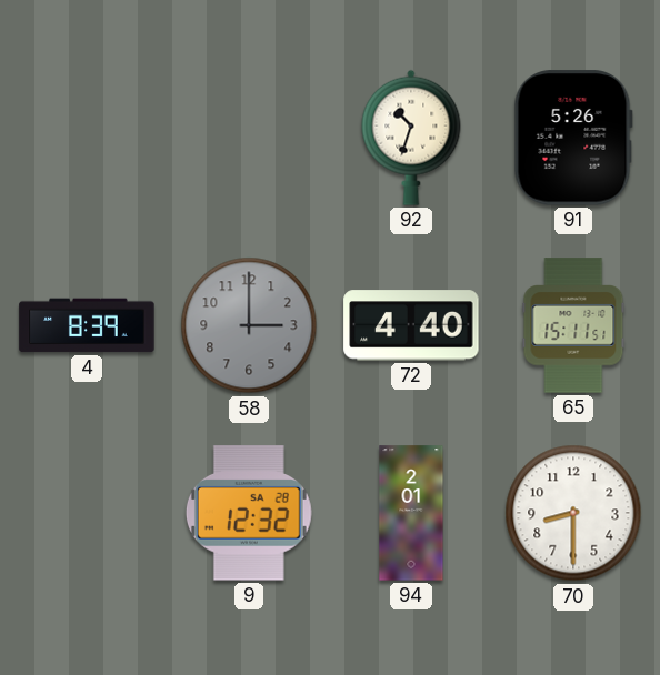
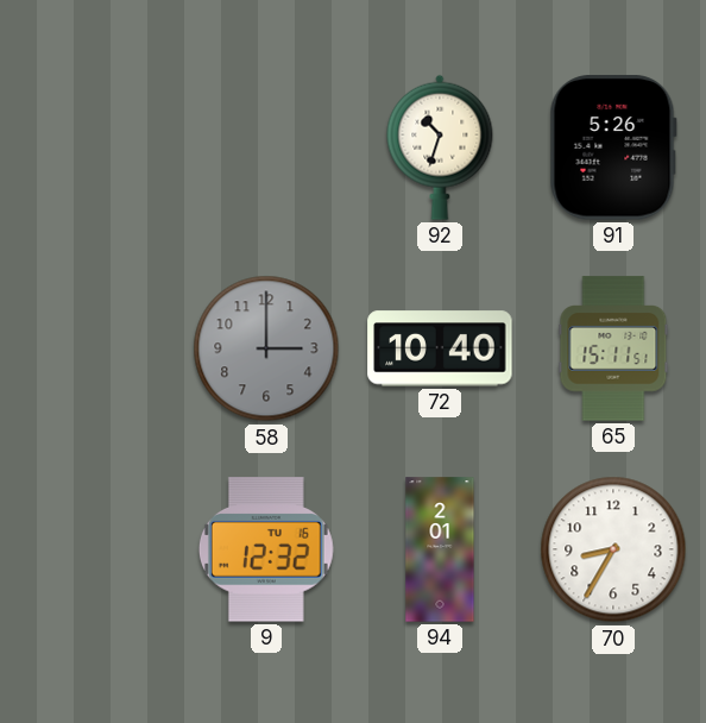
4: 8:39 -> none
72: 4:40 -> 10:40
9 date: SA 28 -> TU 16
70: 8:30 -> 8:35
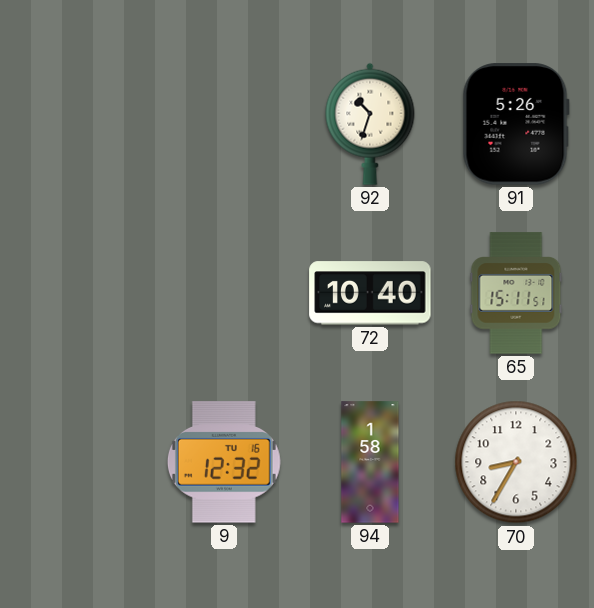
58: 3:00 -> none
94: 2:01 -> 1:58
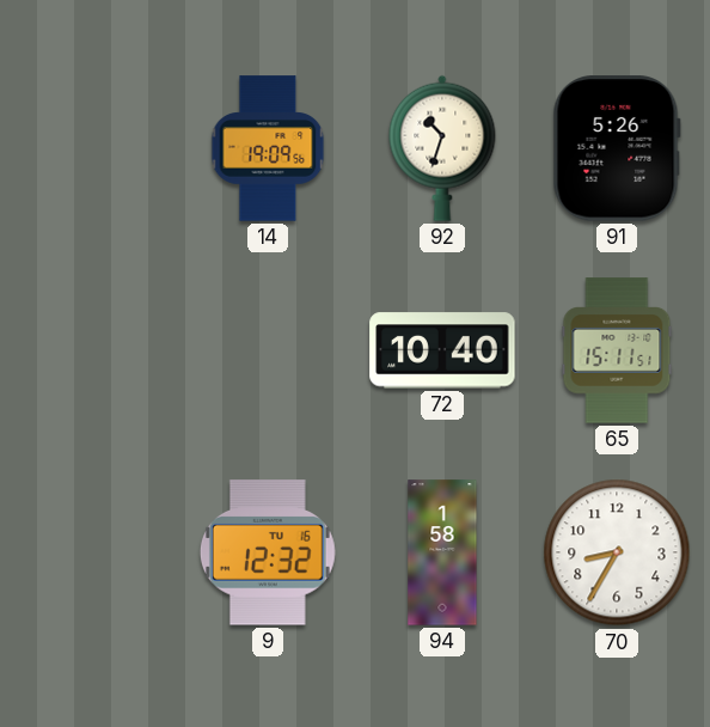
14: none -> 19:09
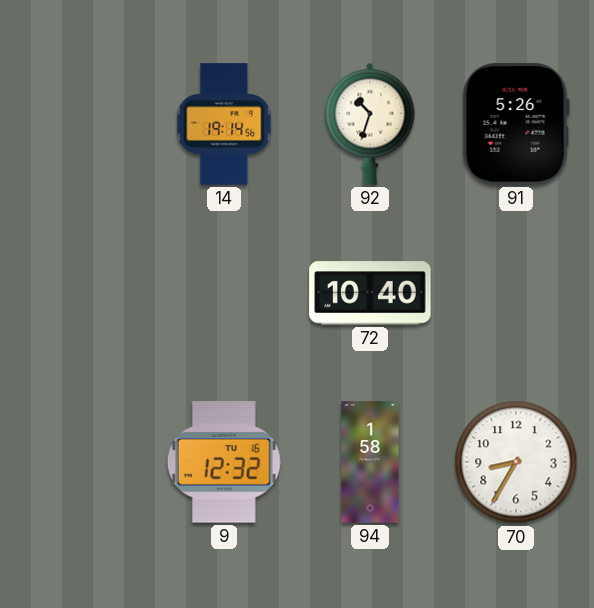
14: 19:09 -> 19:14
65: 15:11 -> none
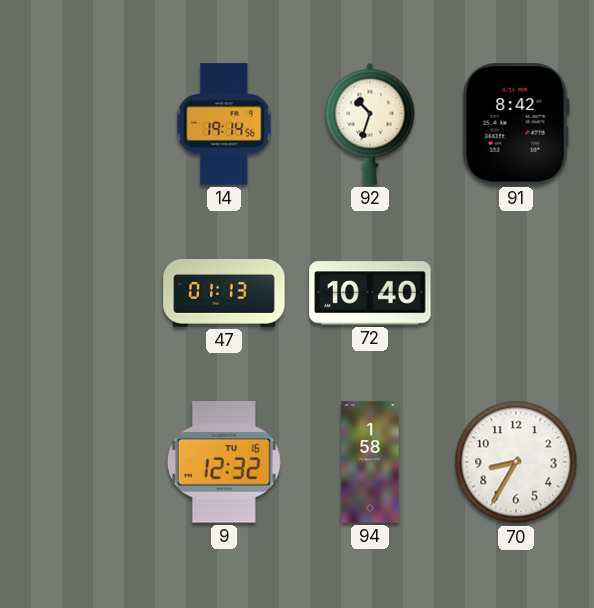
91: 5:26 -> 8:42
47: none -> 01:13
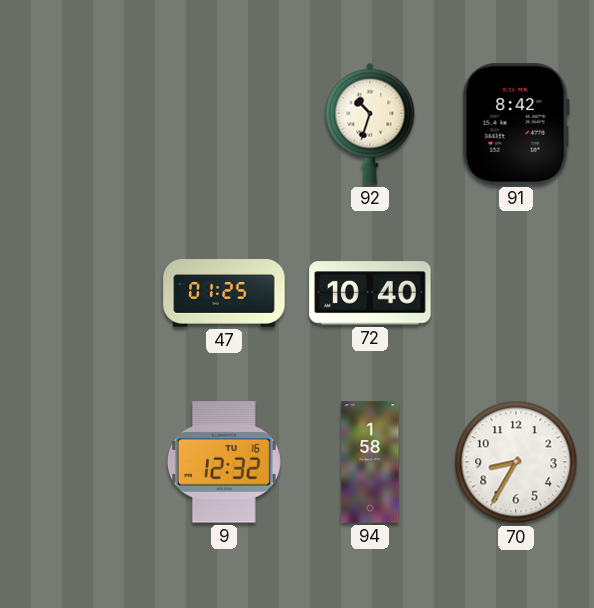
14: 19:14 -> none
47: 01:13 -> 01:25
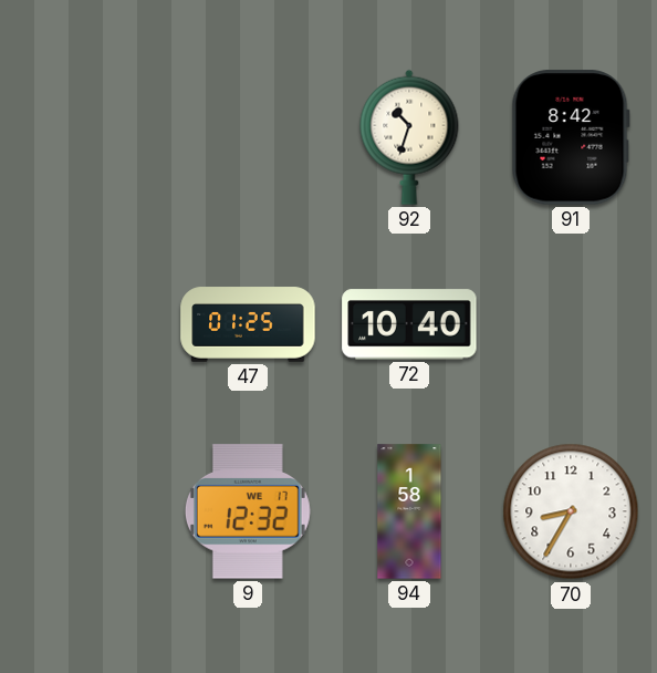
9 date: TU 16 -> WE 17
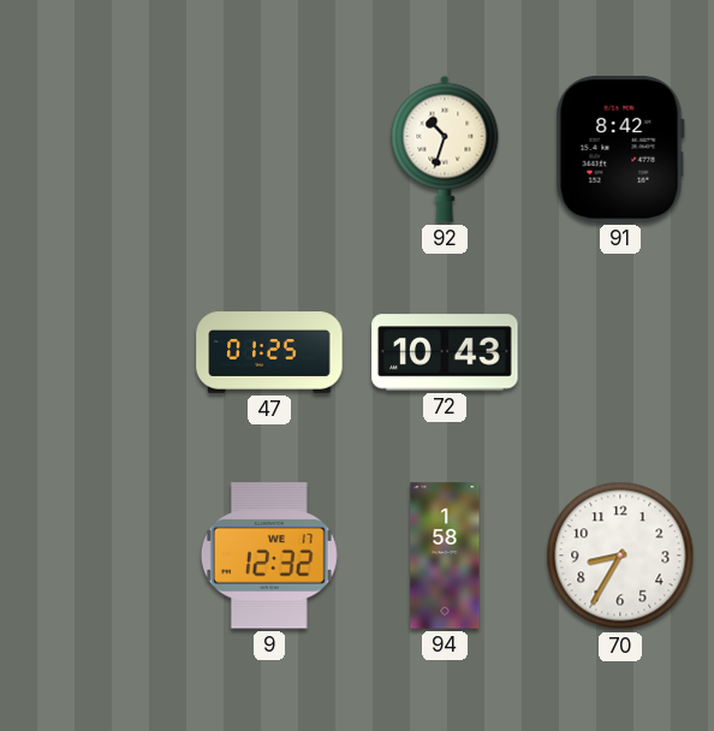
72: 10:40 -> 10:43
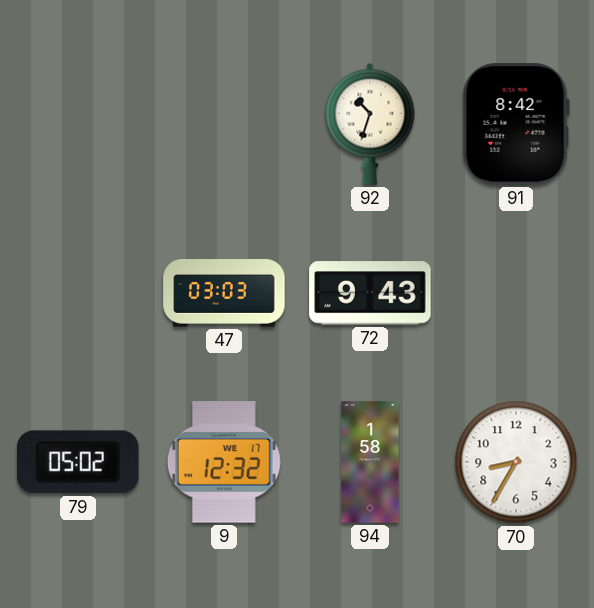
47: 01:25 -> 03:03
72: 10:43 -> 9:43
79: none -> 05:02
